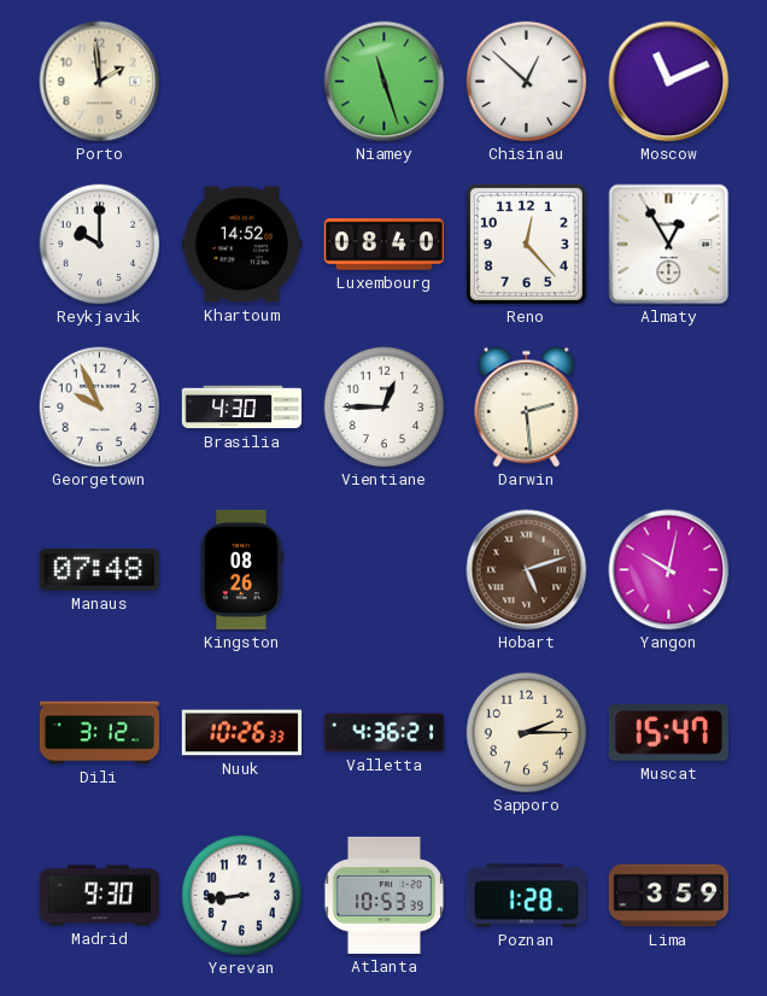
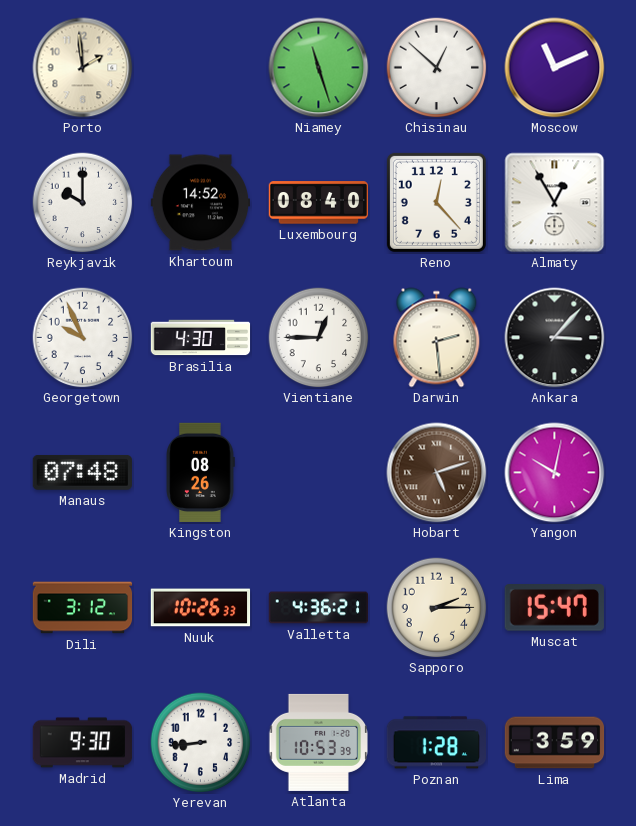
Ankara: none -> 3:07
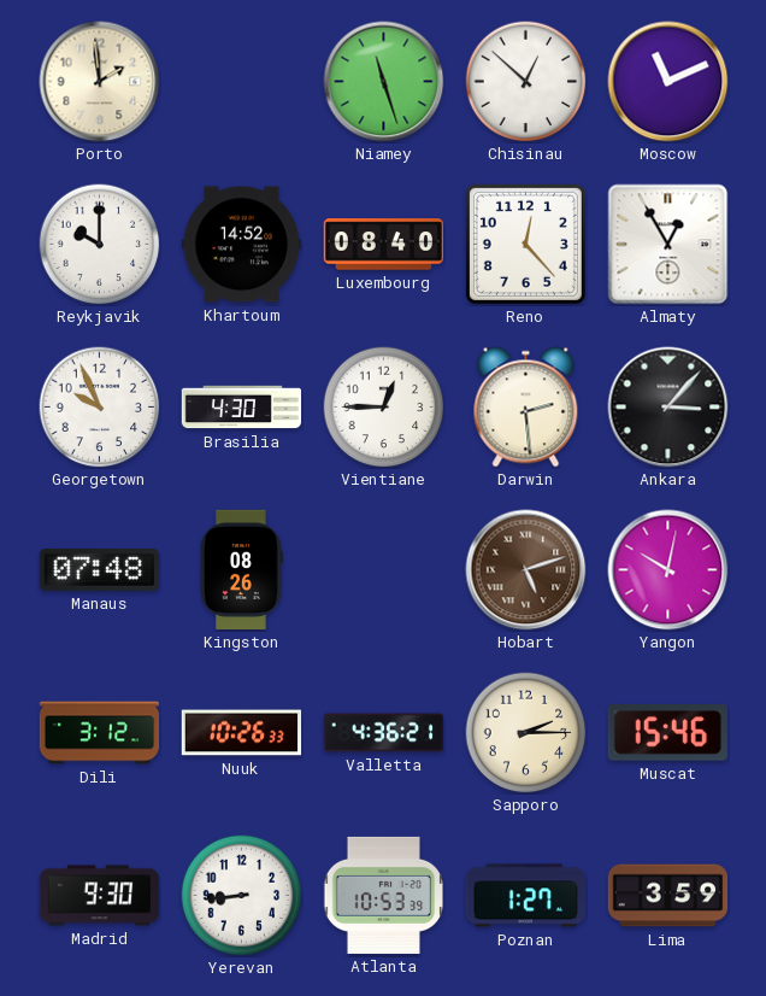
Muscat: 15:47 -> 15:46
Poznan: 1:28 -> 1:27
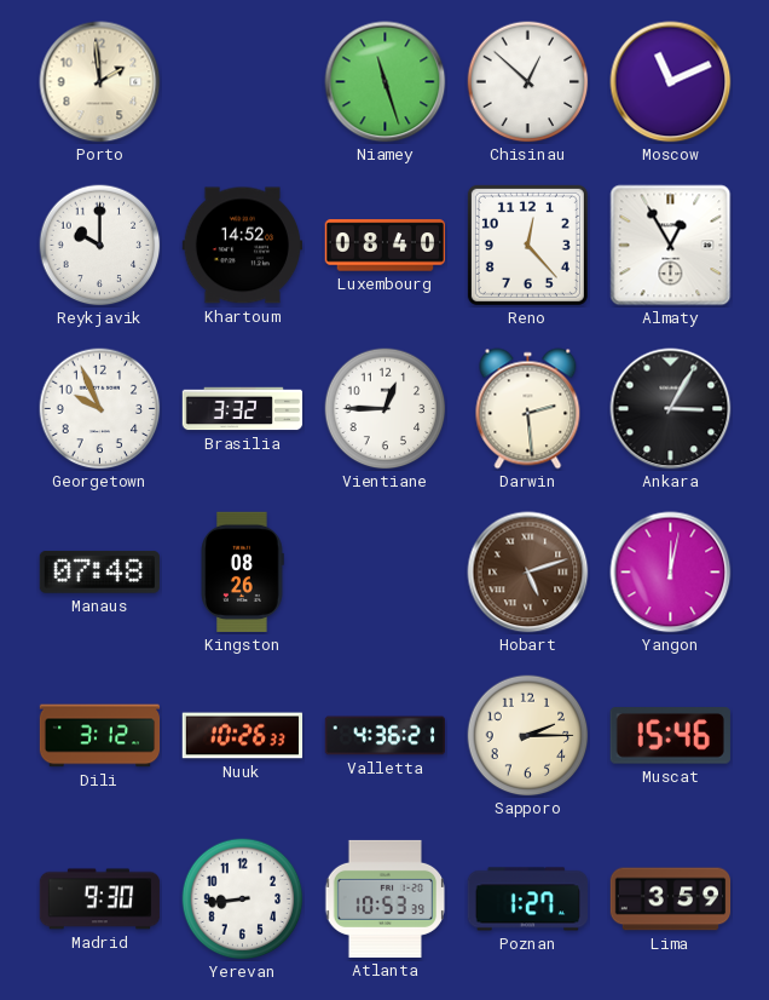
Brasilia: 4:30 -> 3:32
Ankara: 3:07 -> 3:05
Yangon: 10:02 -> 12:02
